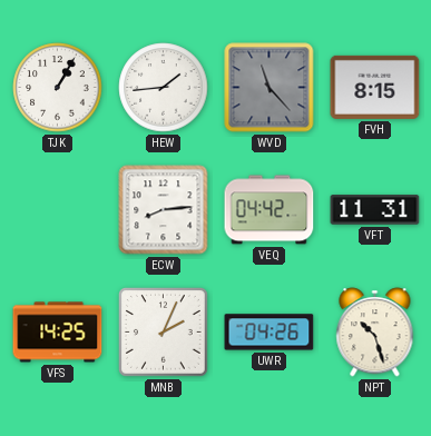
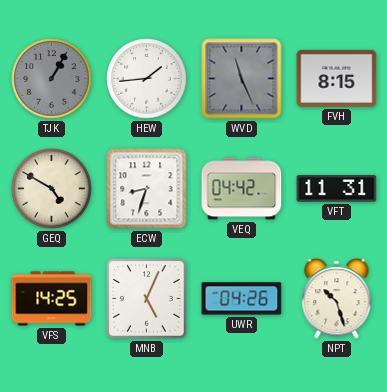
TJK dial: white -> grey
WVD: 11:23 -> 11:26
GEQ: none -> 4:50
ECW: 8:14 -> 8:33
MNB: 2:04 -> 5:04
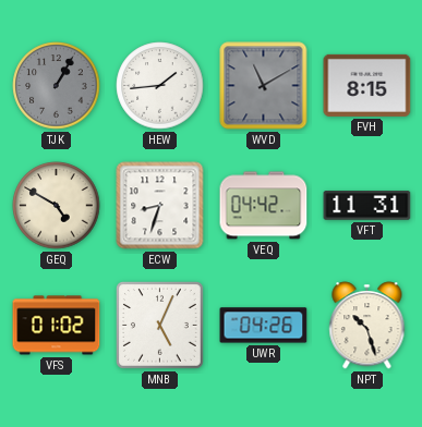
WVD: 11:26 -> 11:10
VFS: 14:25 -> 01:02
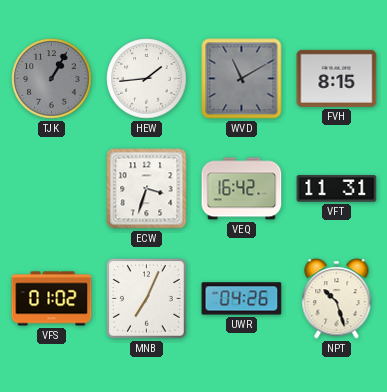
GEQ: 4:50 -> none
ECW: 8:33 -> 3:33
VEQ: 04:42 -> 16:42
MNB: 5:04 -> 7:04
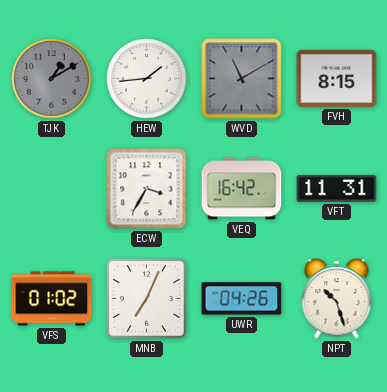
TJK: 1:05 -> 1:10
ECW: 3:33 -> 3:35
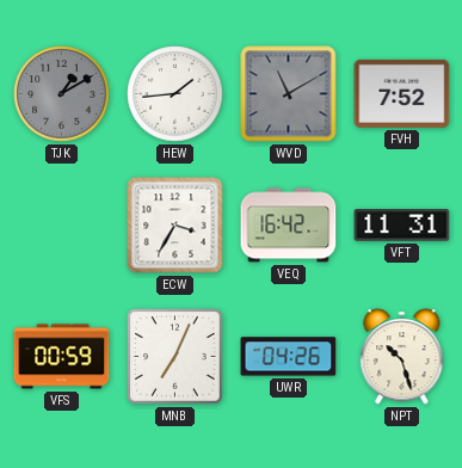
FVH: 8:15 -> 7:52
VFS: 01:02 -> 00:59
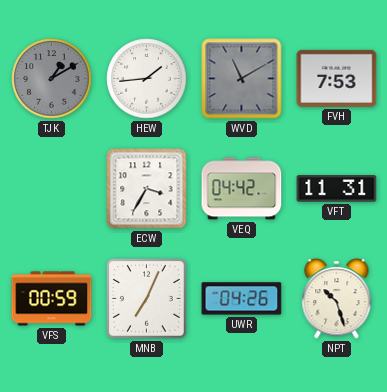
FVH: 7:52 -> 7:53
VEQ: 16:42 -> 04:42
